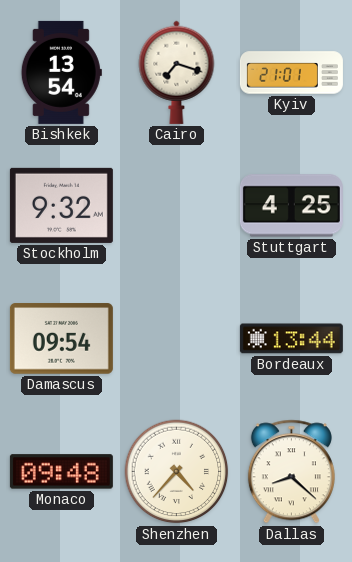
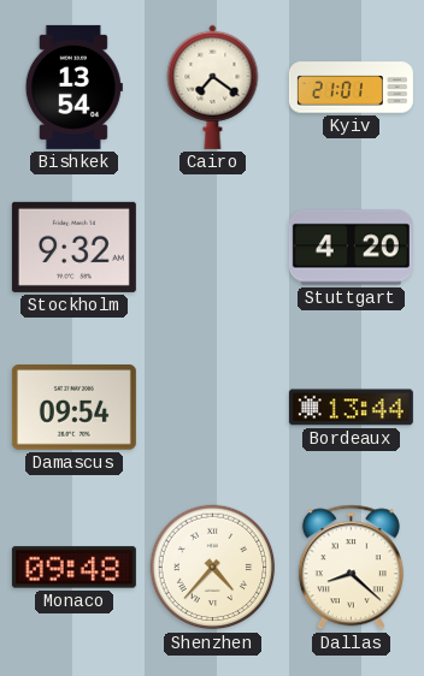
Cairo: 7:18 -> 7:21
Stuttgart: 4:25 -> 4:20
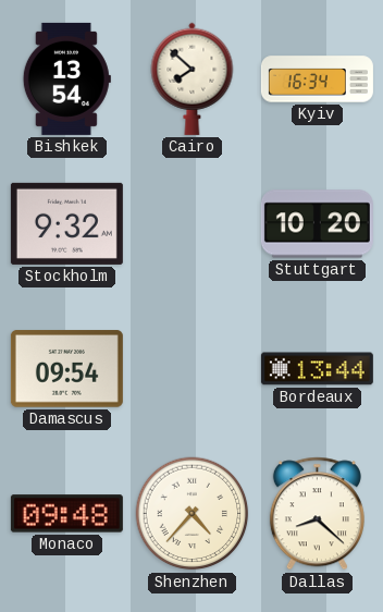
Cairo: 7:21 -> 7:52
Kyiv: 21:01 -> 16:34
Stuttgart: 4:20 -> 10:20
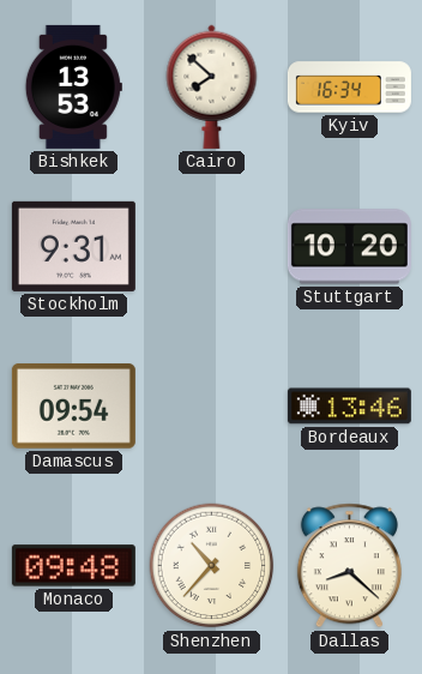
Bishkek: 13:54 -> 13:53
Stockholm: 9:32 -> 9:31
Bordeaux: 13:44 -> 13:46
Shenzhen: 4:37 -> 10:37
